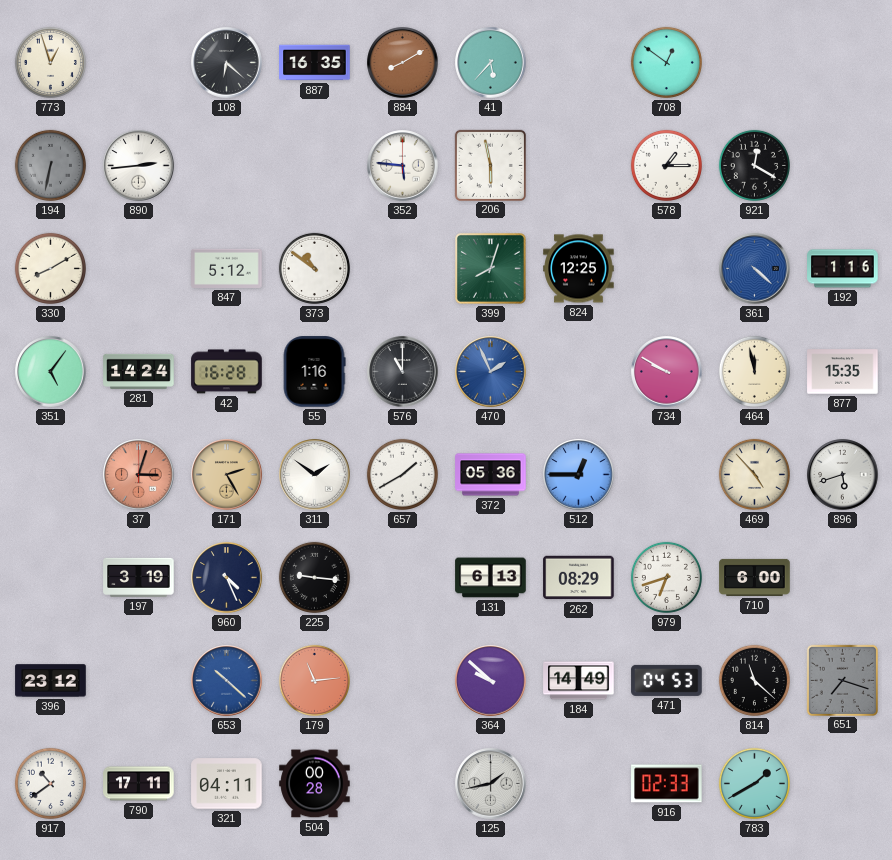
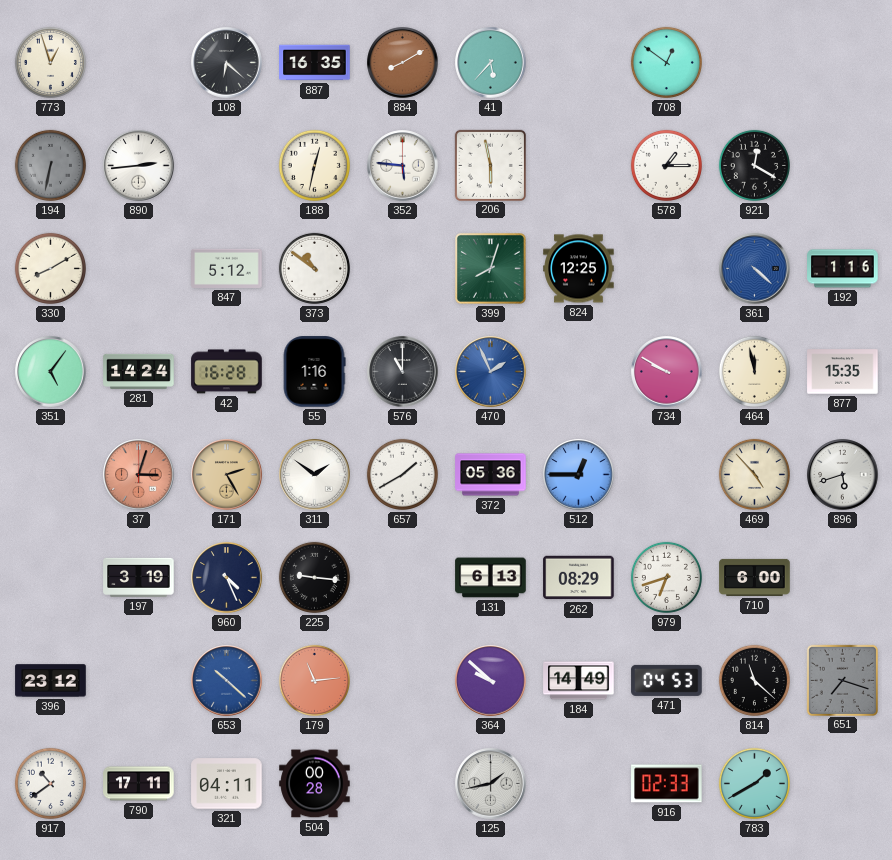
188: none -> 12:32
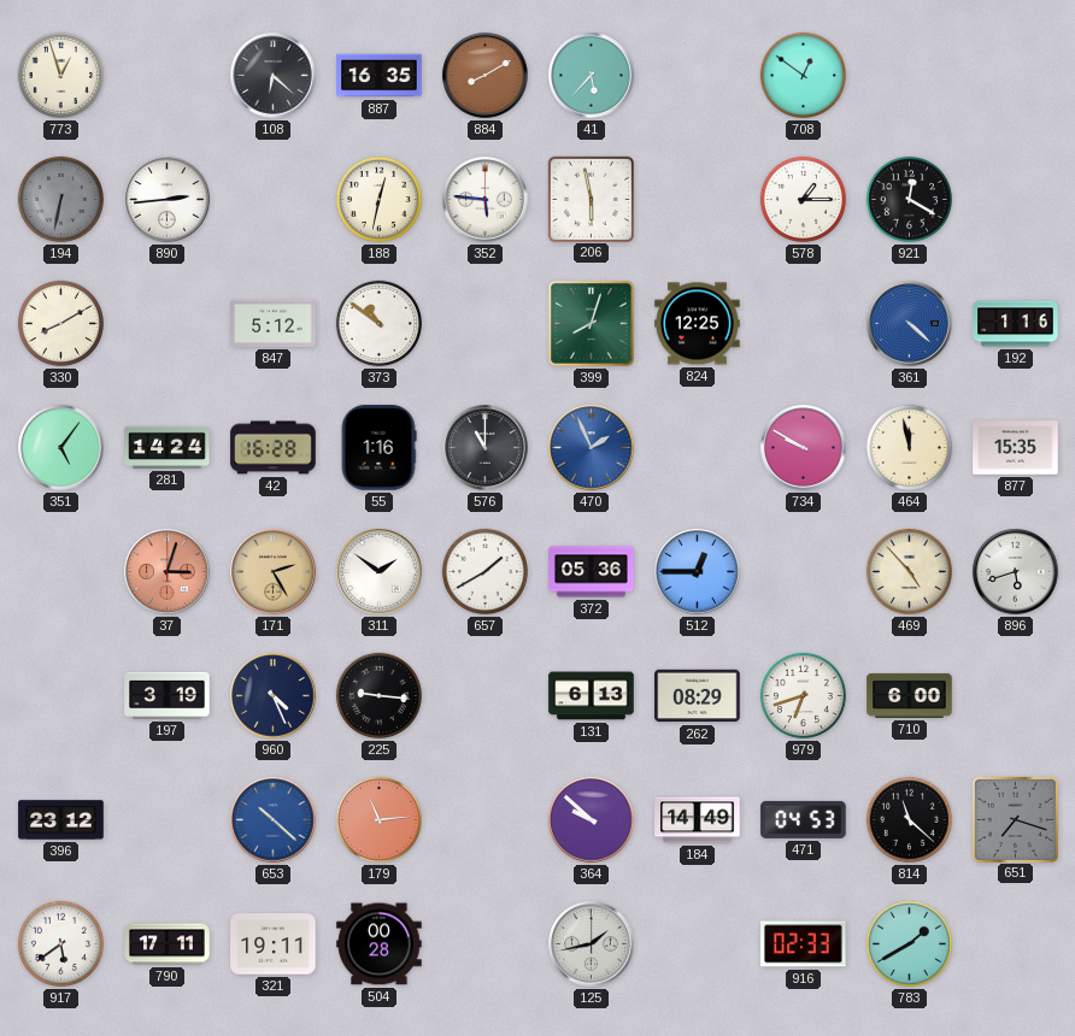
917: 10:39 -> 5:39
321: 04:11 -> 19:11
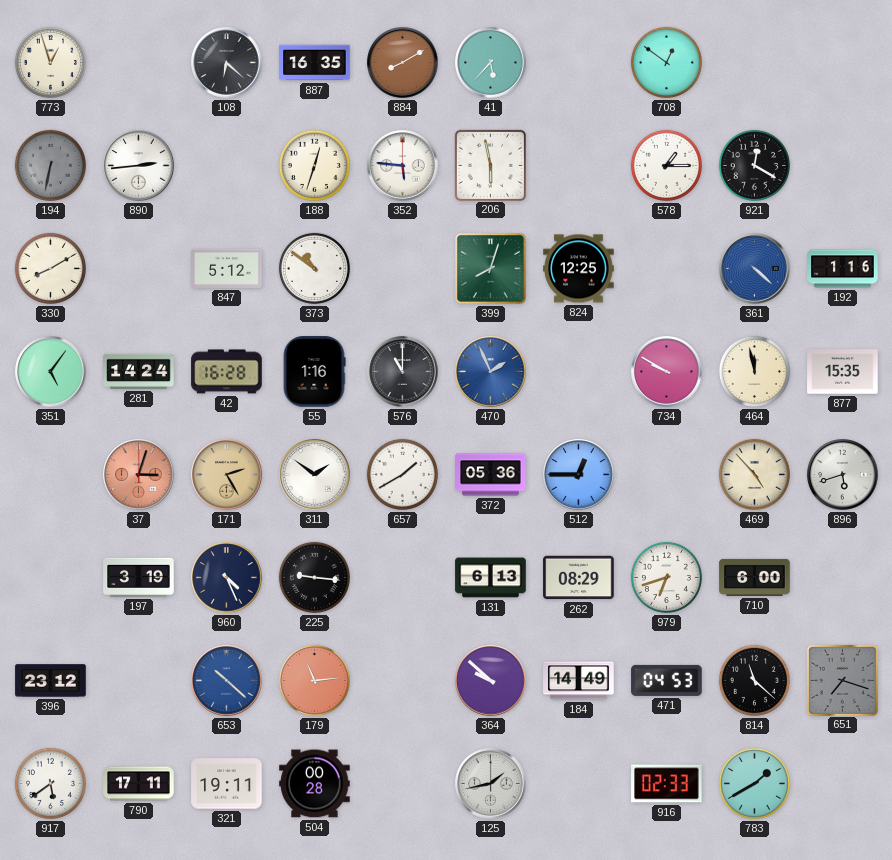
188: 12:32 -> 12:33
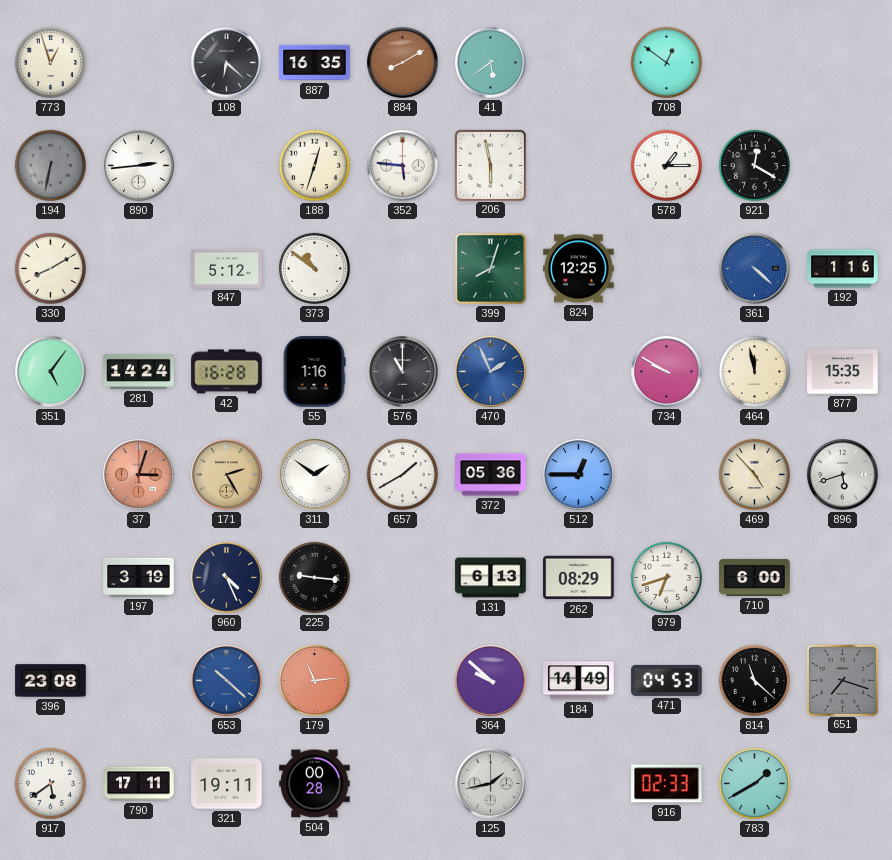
41: 5:37 -> 5:39
396: 23:12 -> 23:08
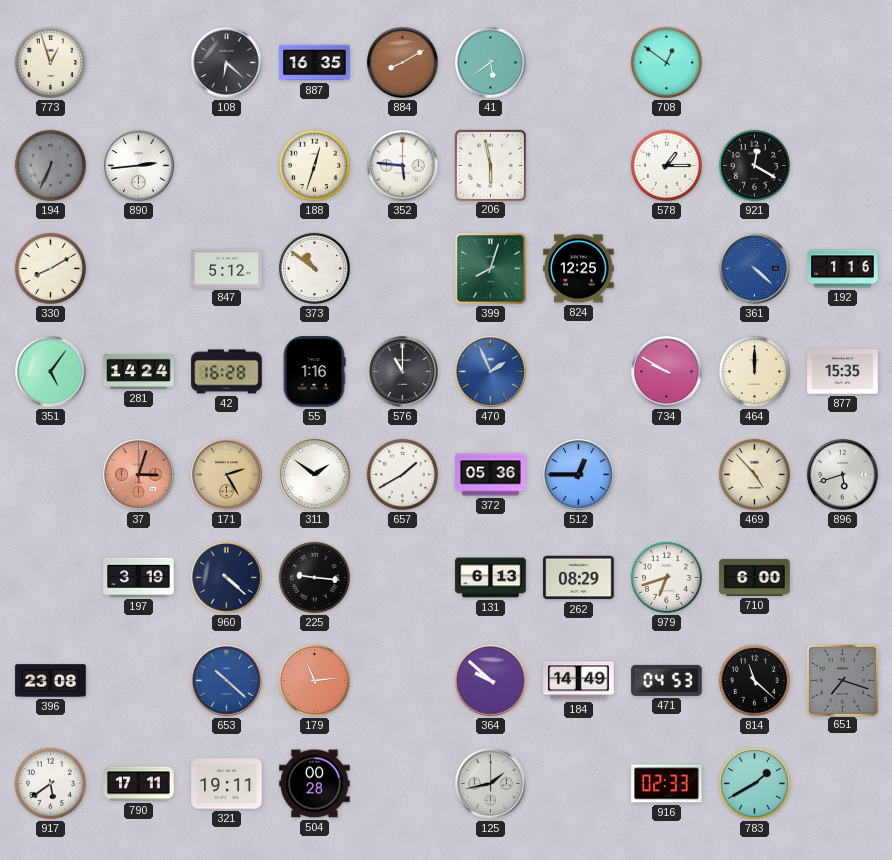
194: 6:32 -> 6:34
464: 11:58 -> 12:00
960: 4:26 -> 4:22
